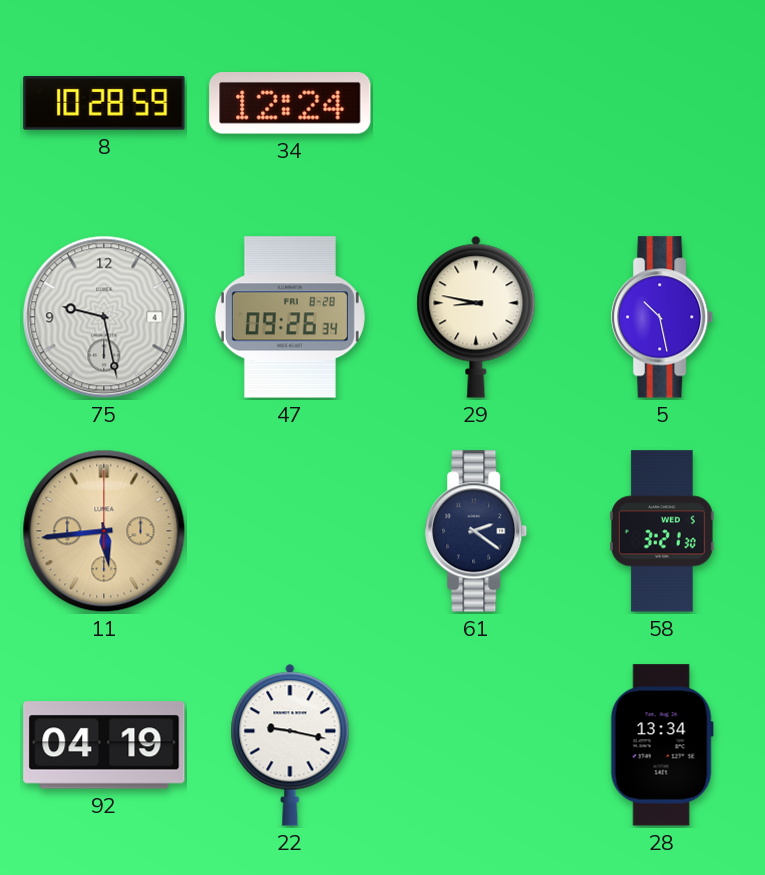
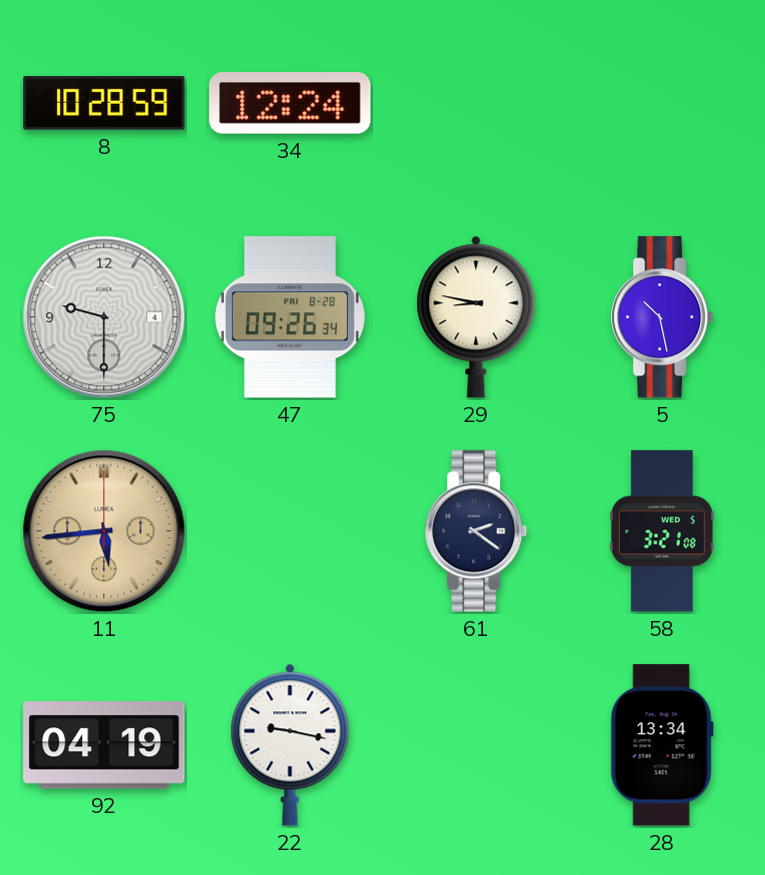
75: 9:28 -> 9:30
58: 3:21:30 -> 3:21:08
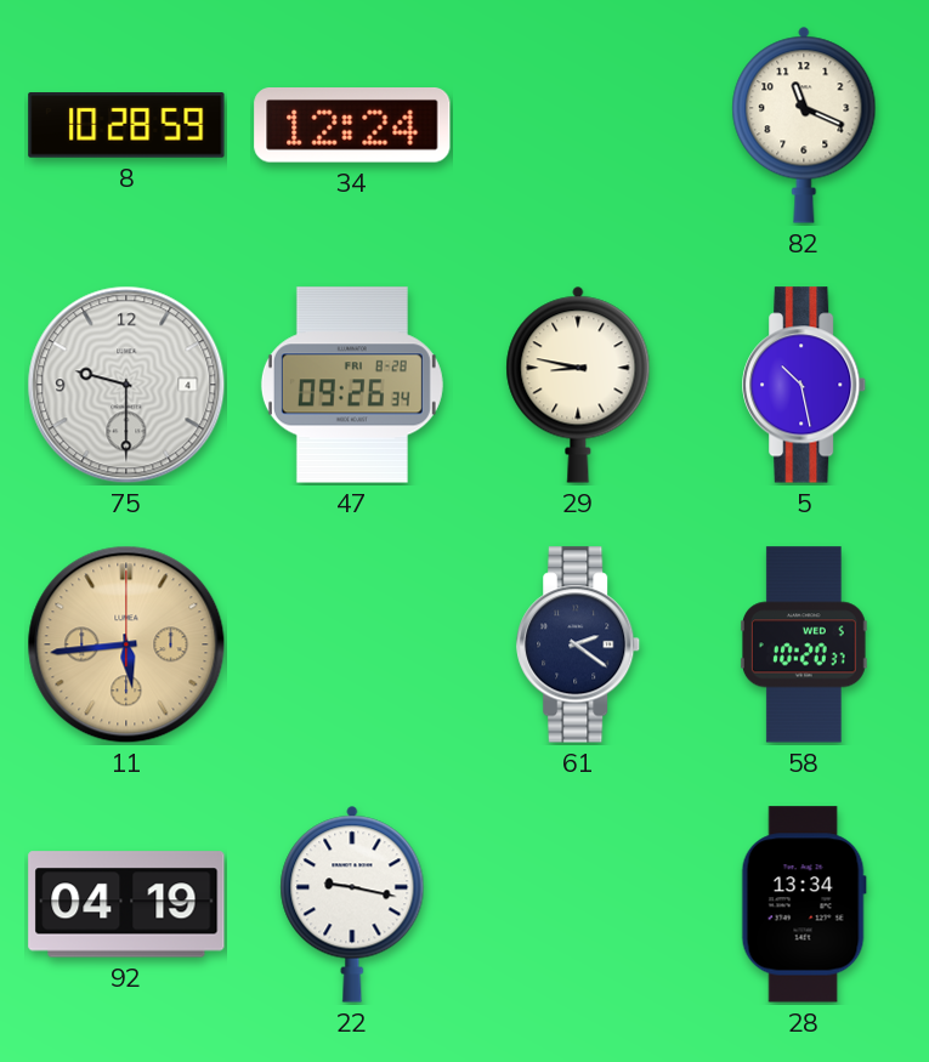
82: none -> 11:19
58: 3:21 -> 10:20
